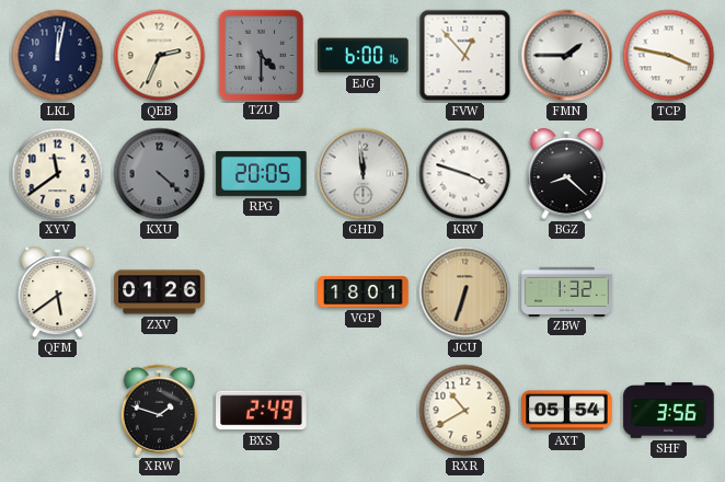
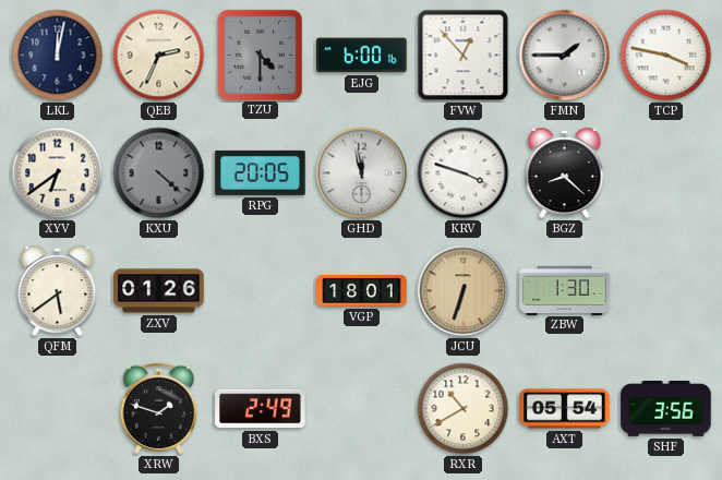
XYV: 11:39 -> 6:39
GHD: 11:59 -> 11:58
ZBW: 1:32 -> 1:30
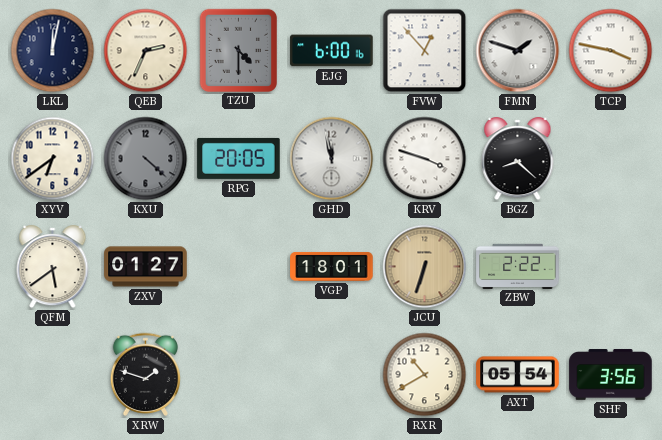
FMN: 1:45 -> 1:48
ZXV: 01:26 -> 01:27
ZBW: 1:30 -> 2:22
BXS: 2:49 -> none
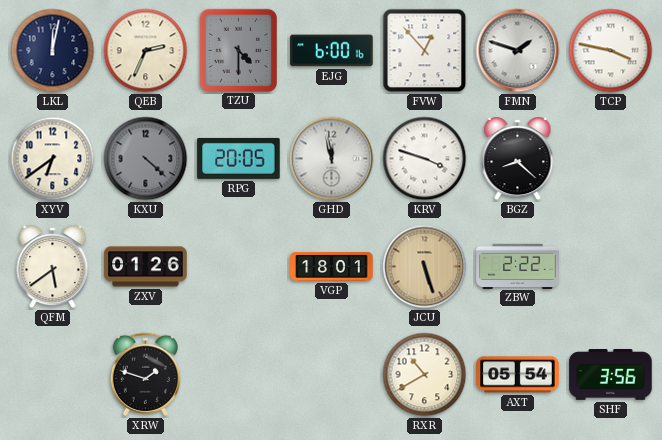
ZXV: 01:27 -> 01:26
JCU: 6:33 -> 5:27
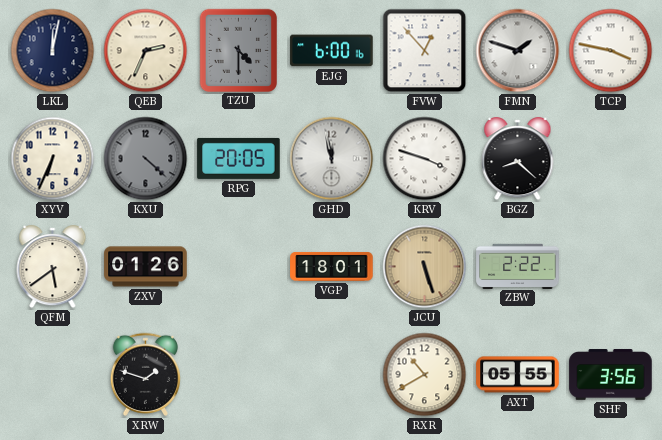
XYV: 6:39 -> 6:34
AXT: 05:54 -> 05:55
